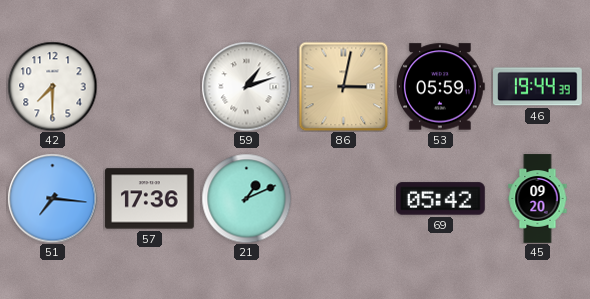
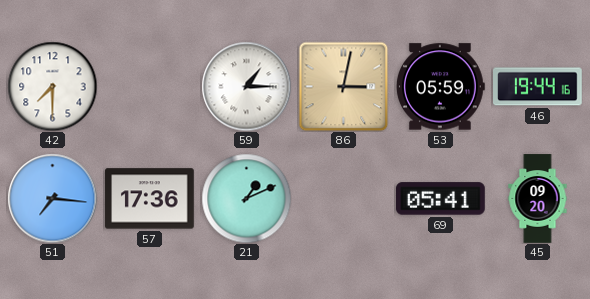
59: 1:12 -> 1:15
46: 19:44:39 -> 19:44:16
69: 05:42 -> 05:41
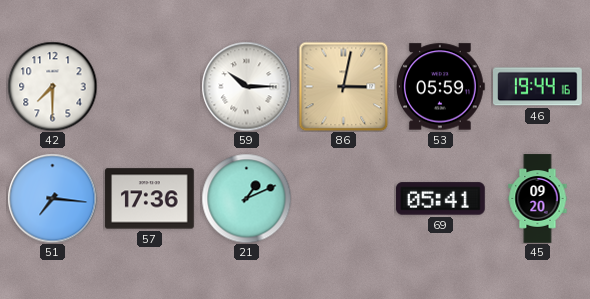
59: 1:15 -> 10:15
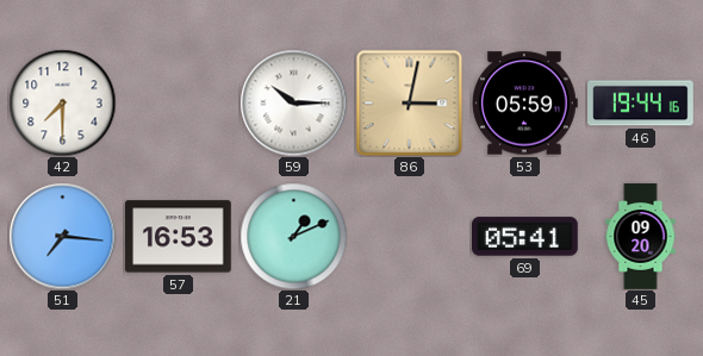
57: 17:36 -> 16:53
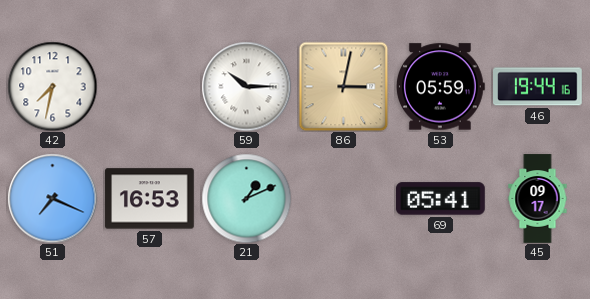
42: 7:30 -> 7:32
51: 7:16 -> 7:19
45: 09:20 -> 09:17
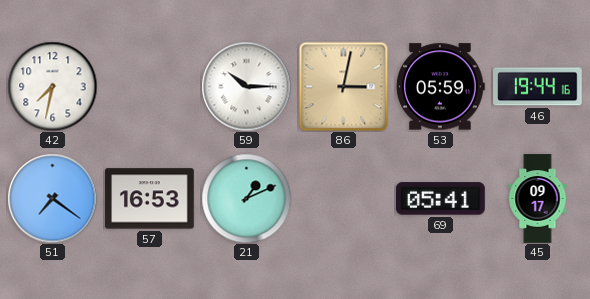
51: 7:19 -> 7:21
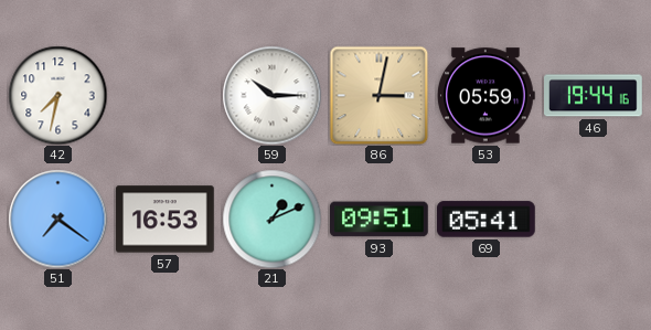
93: none -> 09:51
45: 09:17 -> none
